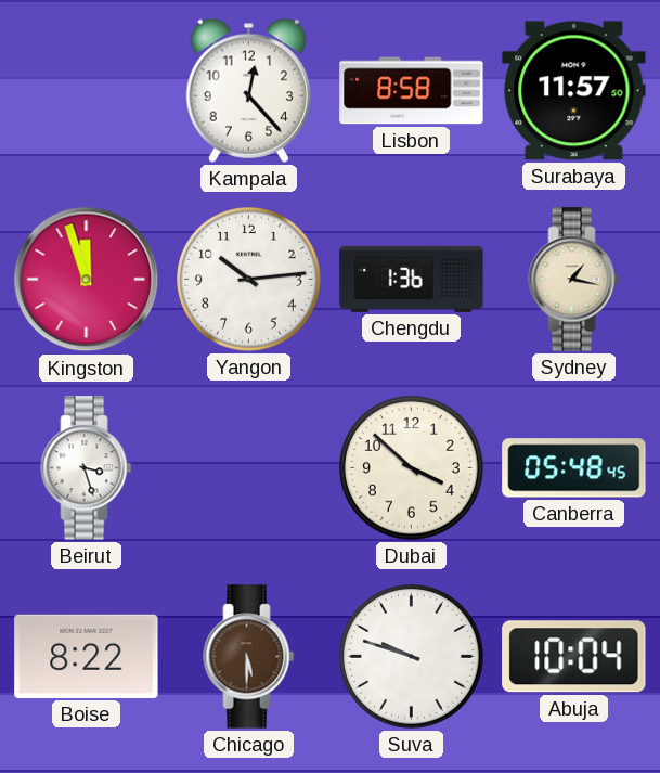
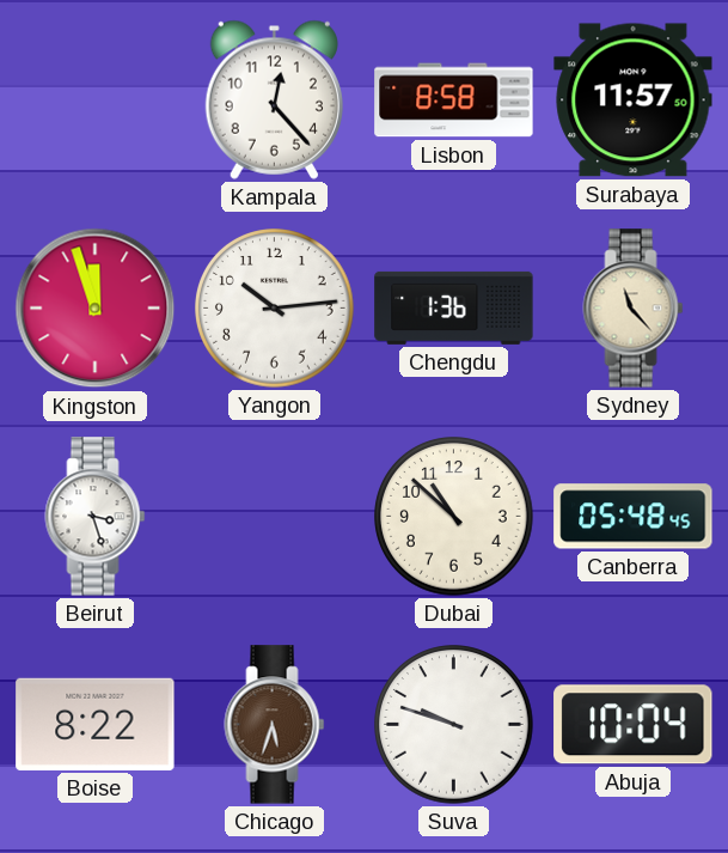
Sydney: 1:17 -> 11:23
Dubai: 3:52 -> 10:52
Chicago: 5:30 -> 5:33
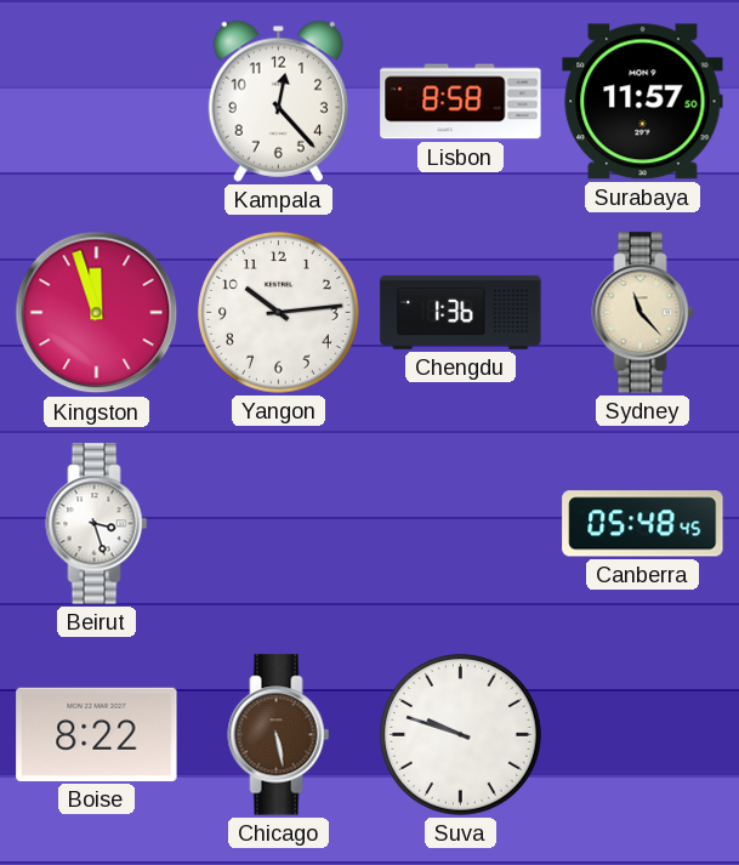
Dubai: 10:52 -> none
Chicago: 5:33 -> 5:28
Abuja: 10:04 -> none
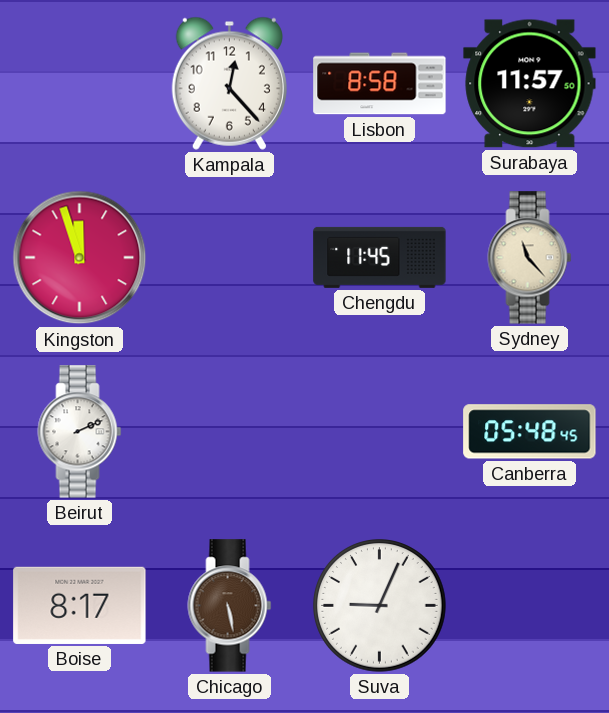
Yangon: 10:14 -> none
Chengdu: 1:36 -> 11:45
Beirut: 3:27 -> 2:11
Boise: 8:22 -> 8:17
Suva: 9:48 -> 9:04
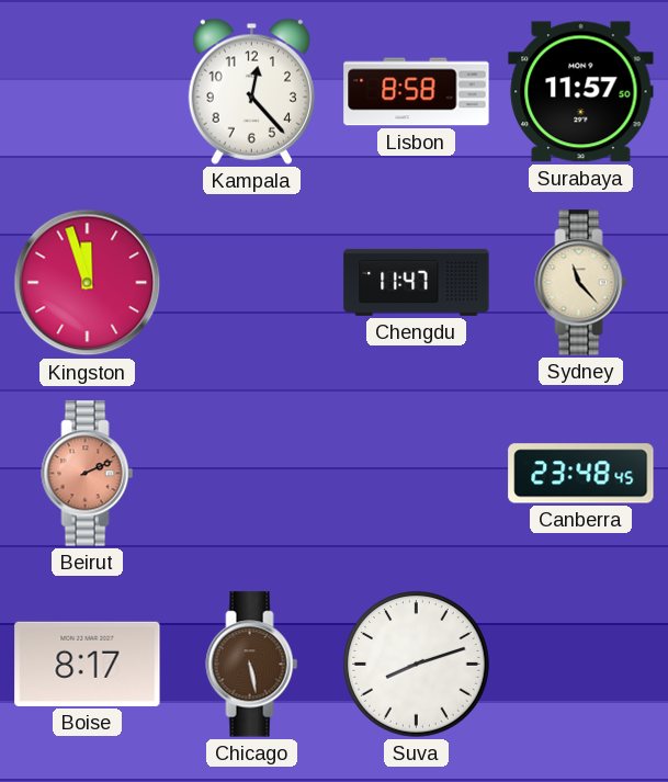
Chengdu: 11:45 -> 11:47
Beirut dial: white -> salmon
Canberra: 05:48 -> 23:48
Suva: 9:04 -> 8:12
